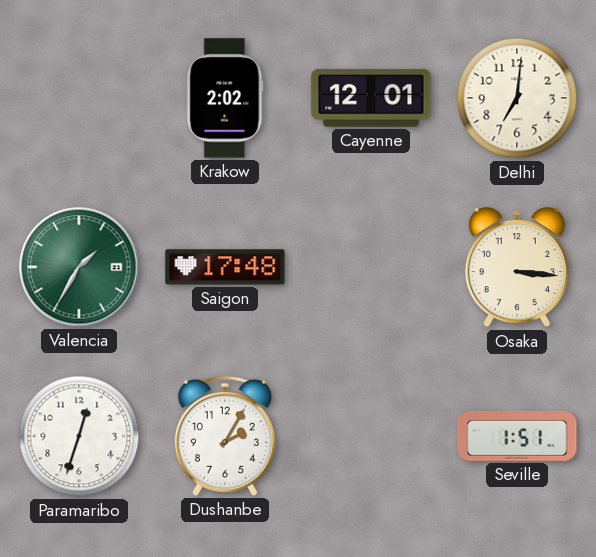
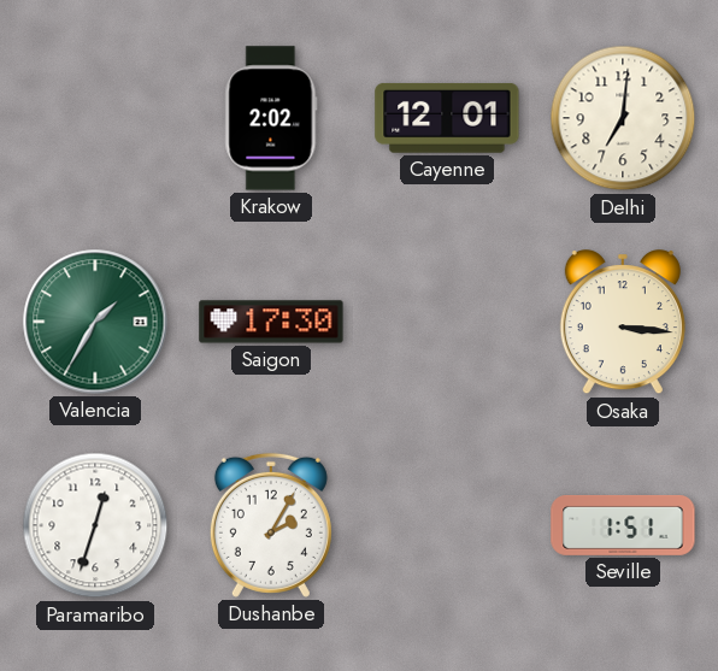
Saigon: 17:48 -> 17:30
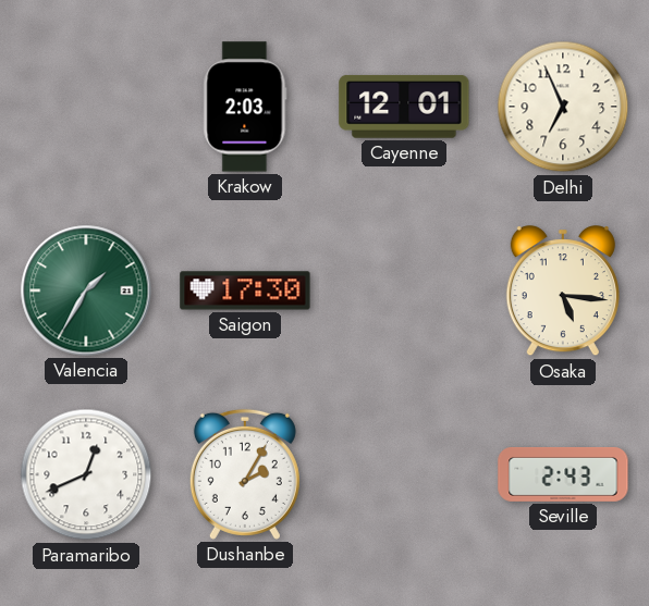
Krakow: 2:02 -> 2:03
Delhi: 7:01 -> 6:56
Osaka: 3:16 -> 5:16
Paramaribo: 12:33 -> 12:41
Seville: 1:51 -> 2:43
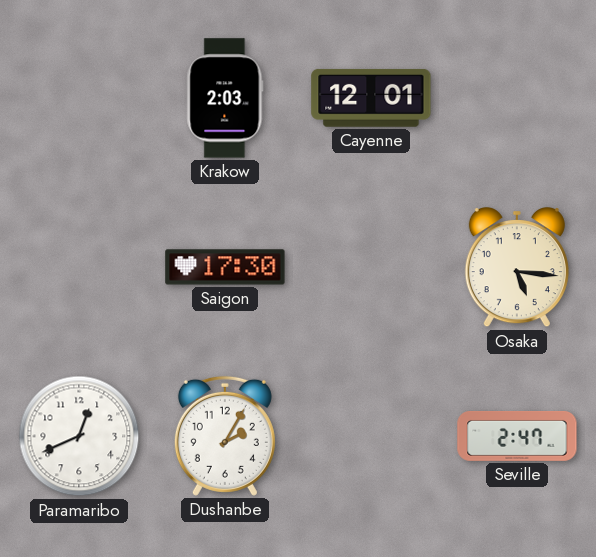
Delhi: 6:56 -> none
Valencia: 1:35 -> none
Seville: 2:43 -> 2:47
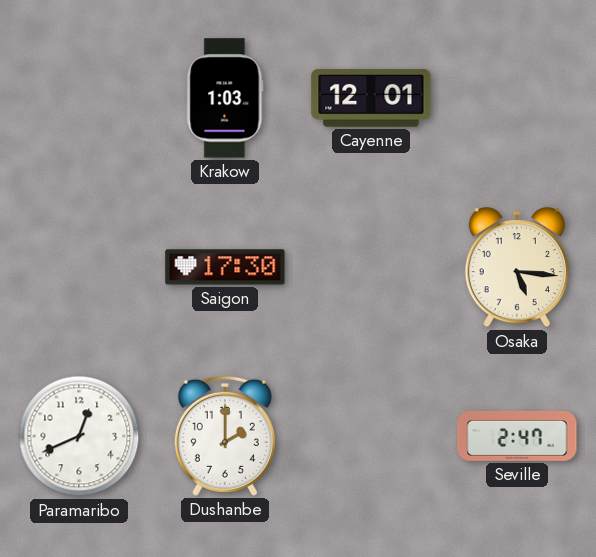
Krakow: 2:03 -> 1:03
Dushanbe: 2:05 -> 2:00
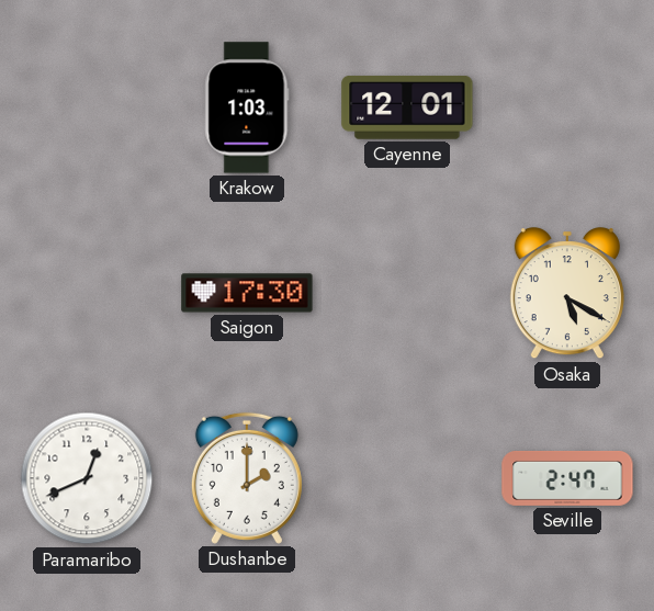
Osaka: 5:16 -> 5:20
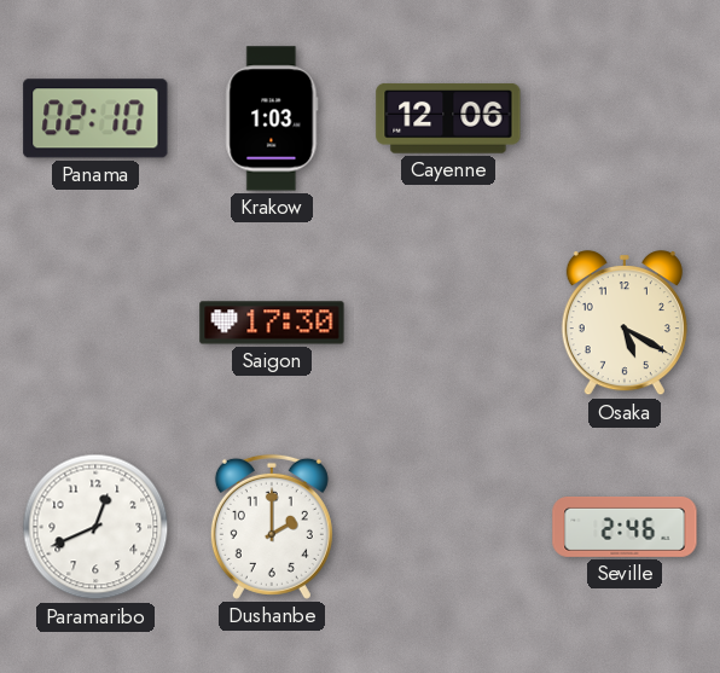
Panama: none -> 02:10
Cayenne: 12:01 -> 12:06
Seville: 2:47 -> 2:46
